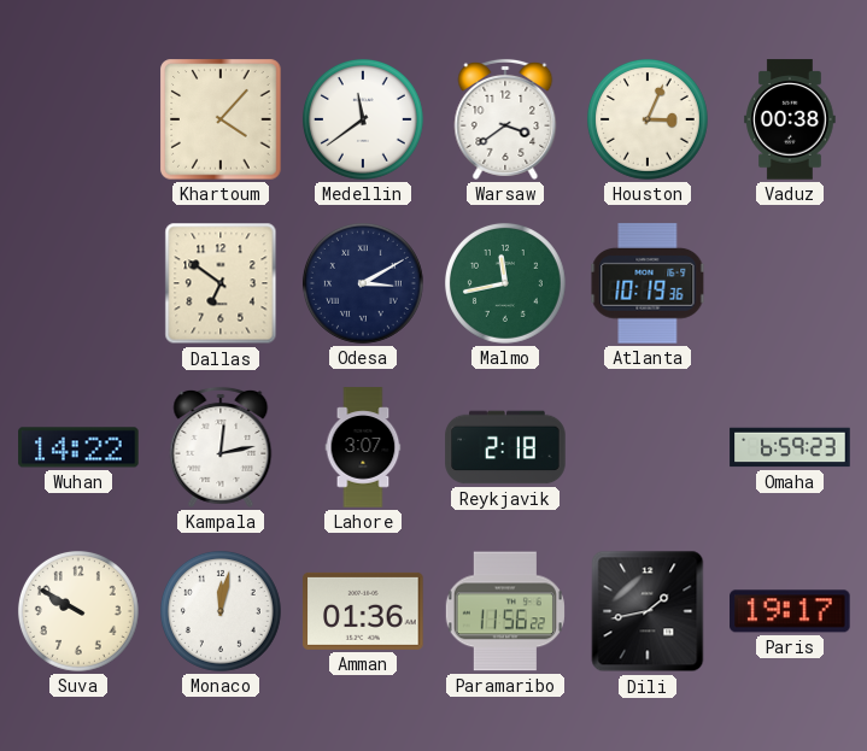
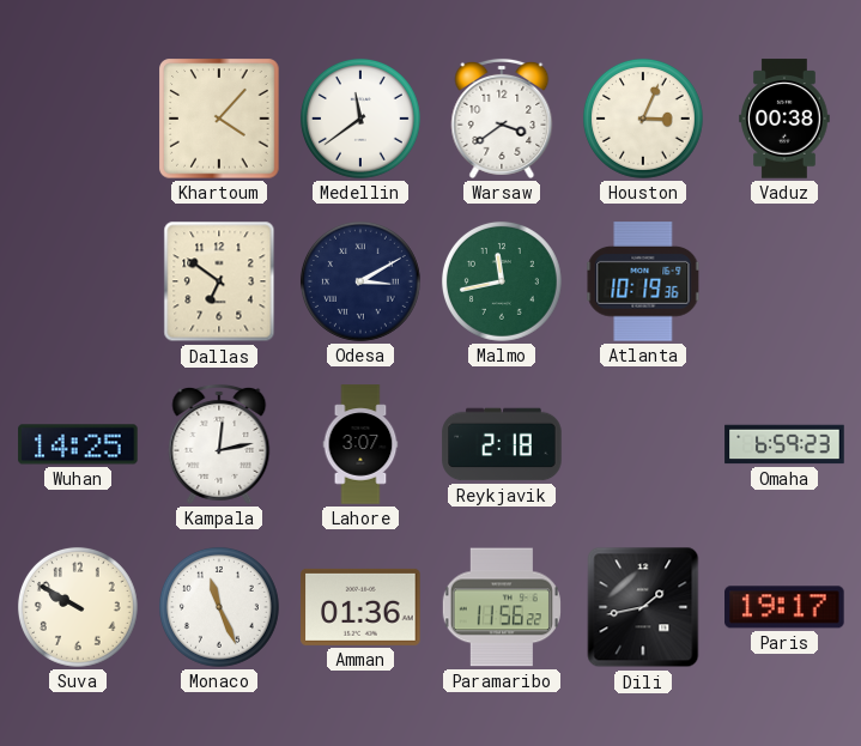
Wuhan: 14:22 -> 14:25
Monaco: 12:02 -> 11:26
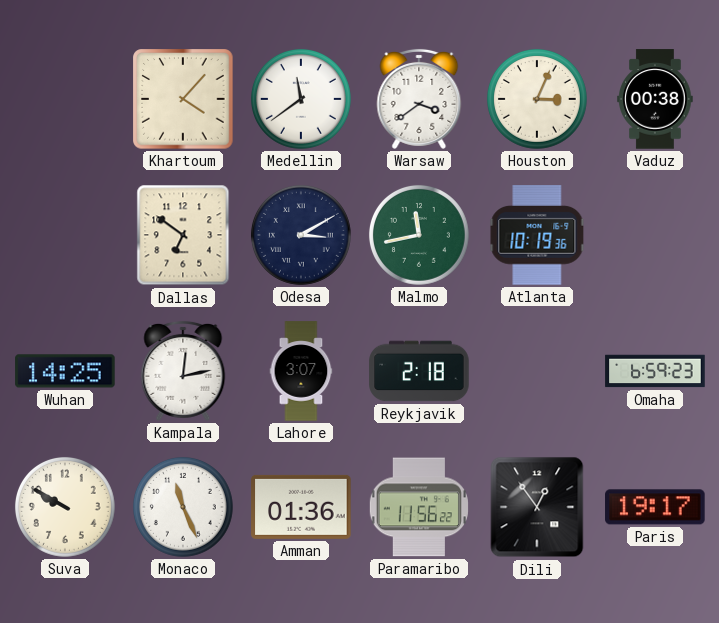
Dili: 1:43 -> 12:54
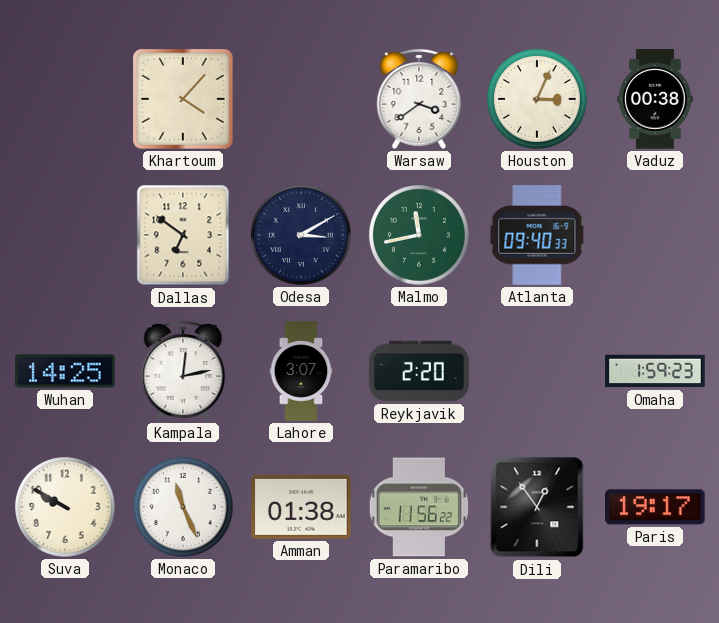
Medellin: 11:39 -> none
Atlanta: 10:19 -> 09:40
Reykjavik: 2:18 -> 2:20
Omaha: 6:59 -> 1:59
Amman: 01:36 -> 01:38
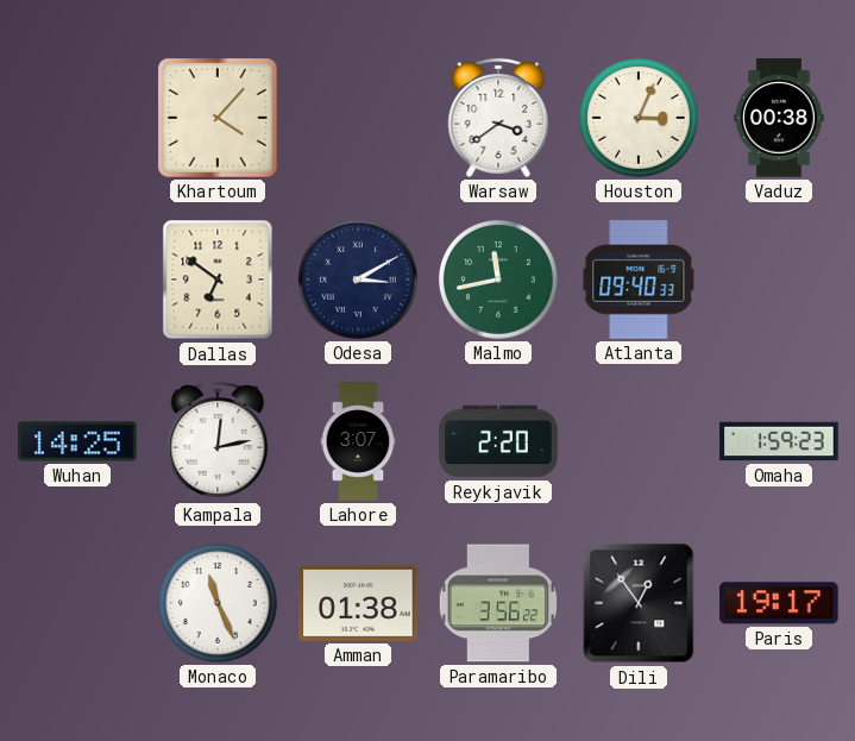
Suva: 9:50 -> none
Paramaribo: 11:56 -> 3:56
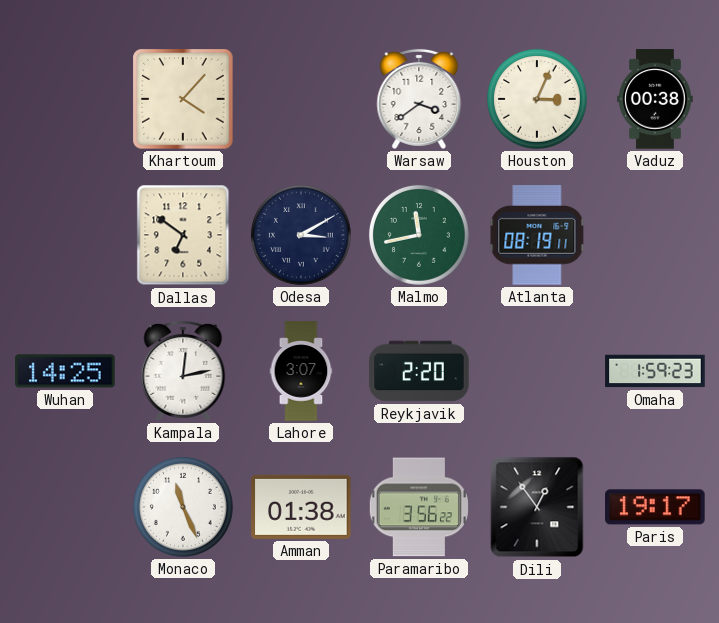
Atlanta: 09:40 -> 08:19
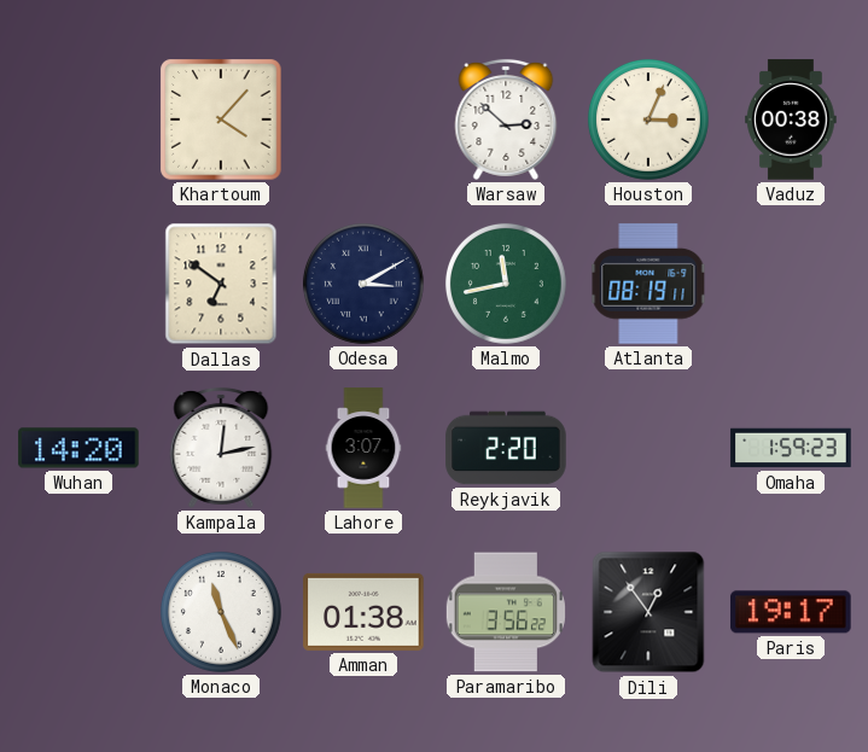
Warsaw: 3:39 -> 2:52
Wuhan: 14:25 -> 14:20
